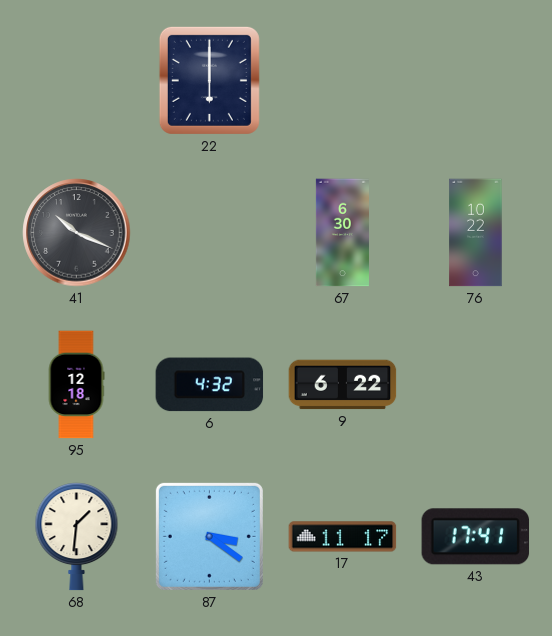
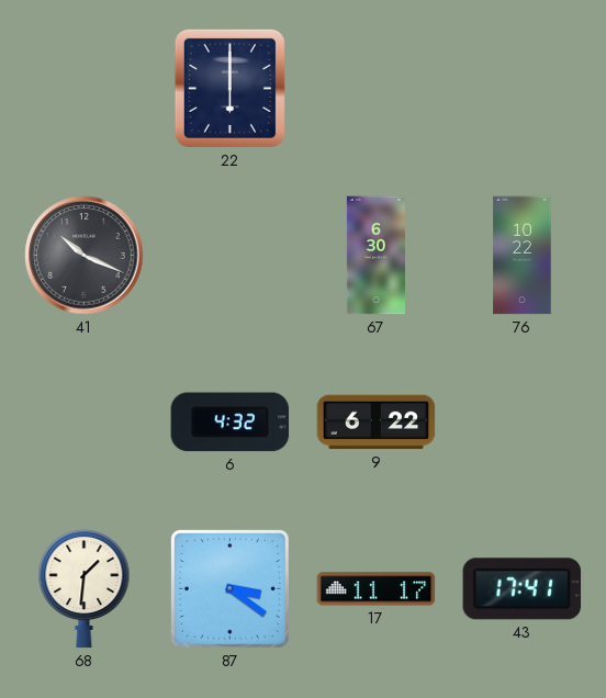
95: 12:18 -> none
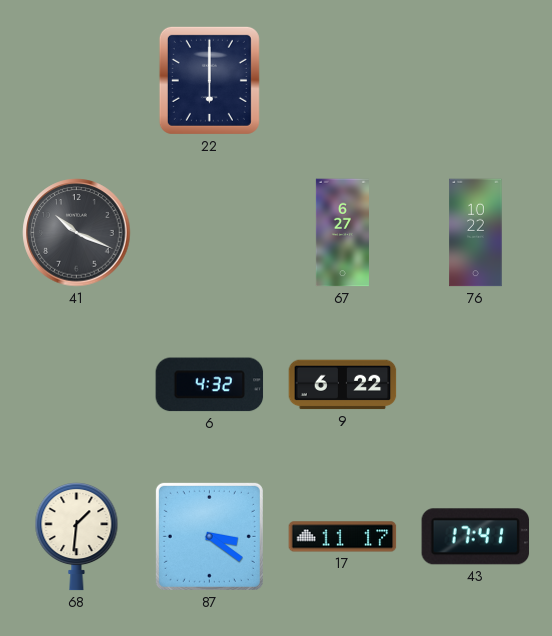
67: 6:30 -> 6:27
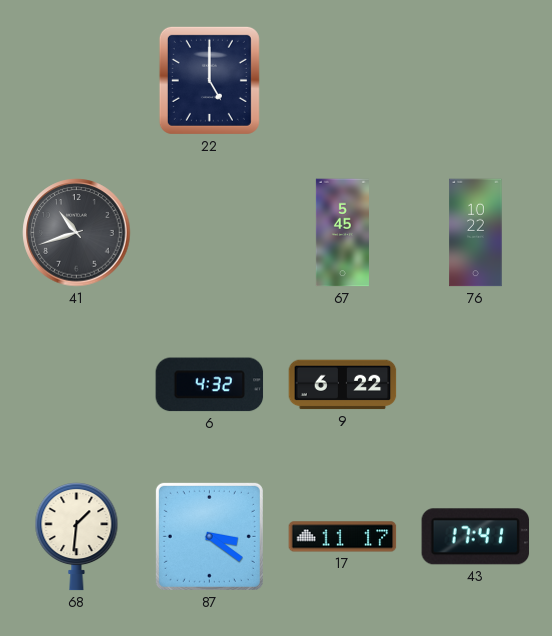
22: 6:00 -> 5:00
41: 10:19 -> 10:42
67: 6:27 -> 5:45
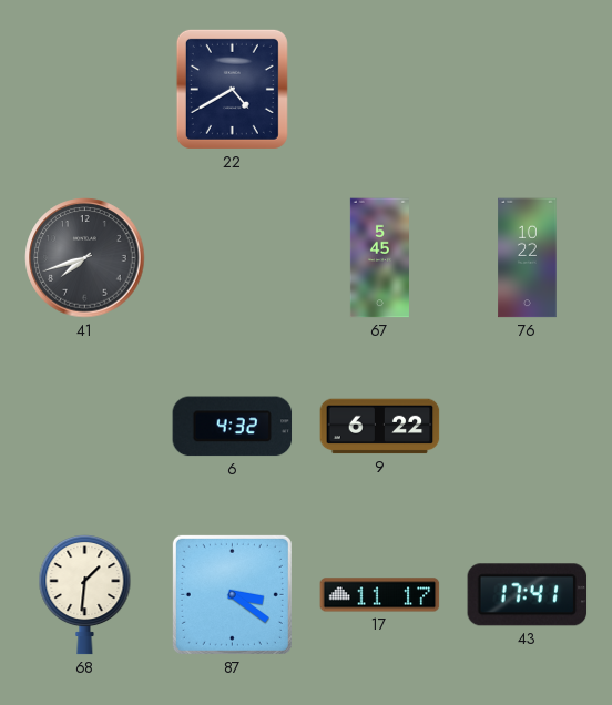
22: 5:00 -> 4:40
41: 10:42 -> 7:42
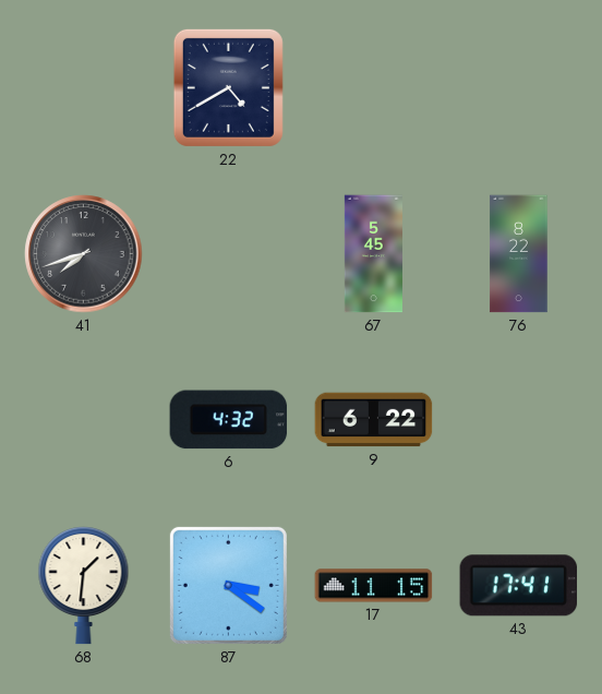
76: 10:22 -> 8:22
17: 11:17 -> 11:15
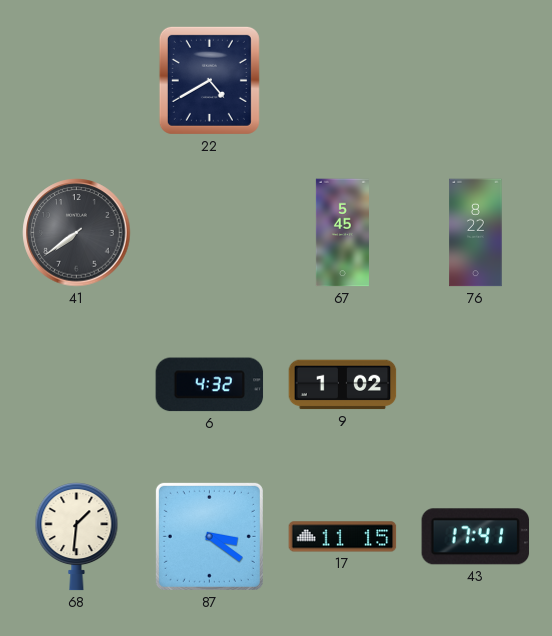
41: 7:42 -> 7:39
9: 6:22 -> 1:02
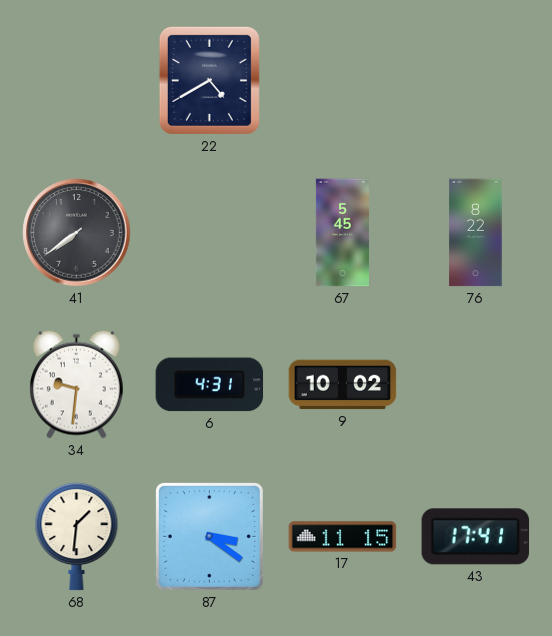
34: none -> 9:31
6: 4:32 -> 4:31
9: 1:02 -> 10:02
